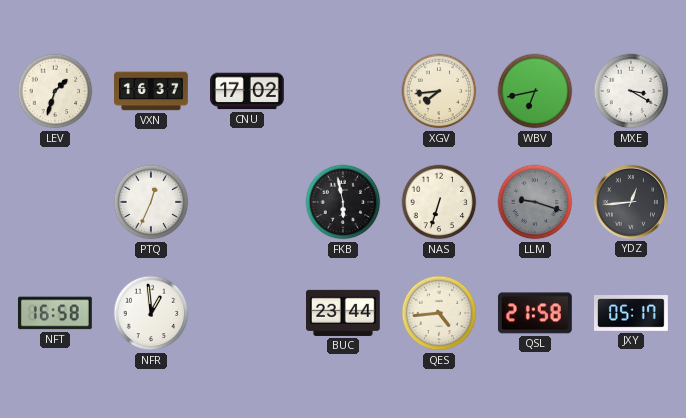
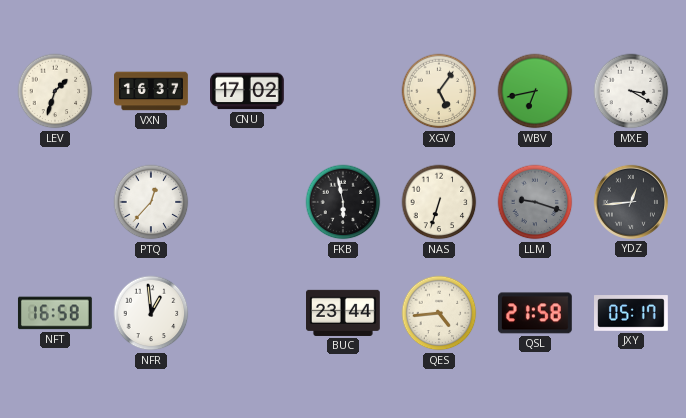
XGV: 7:44 -> 5:06
PTQ: 12:34 -> 12:37
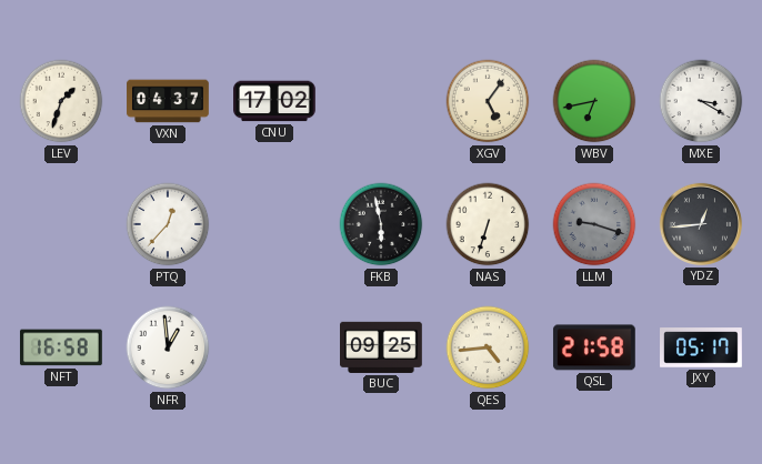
VXN: 16:37 -> 04:37
BUC: 23:44 -> 09:25
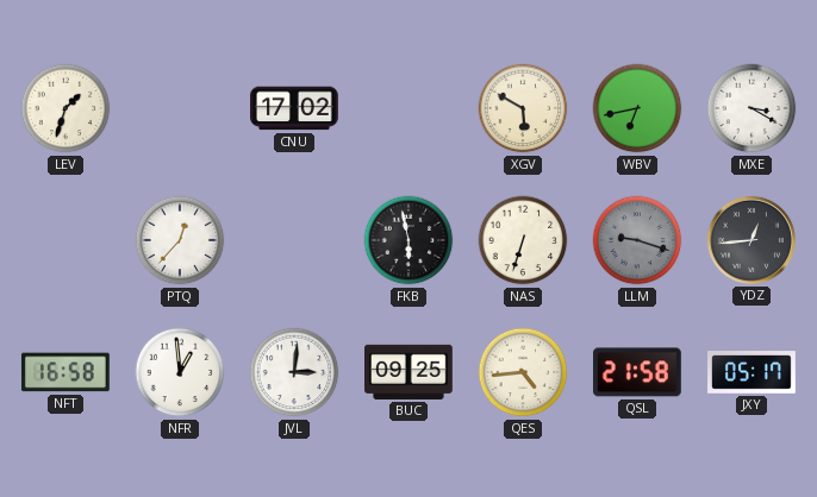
VXN: 04:37 -> none
XGV: 5:06 -> 5:50
JVL: none -> 3:01
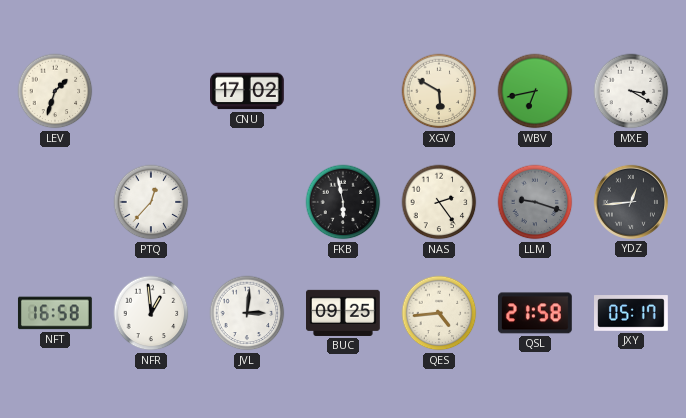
NAS: 6:33 -> 2:24
